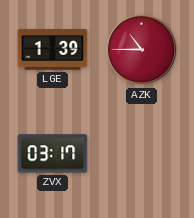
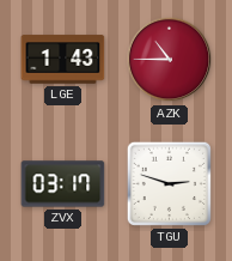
LGE: 1:39 -> 1:43
TGU: none -> 2:48
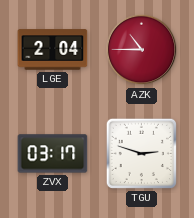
LGE: 1:43 -> 2:04
